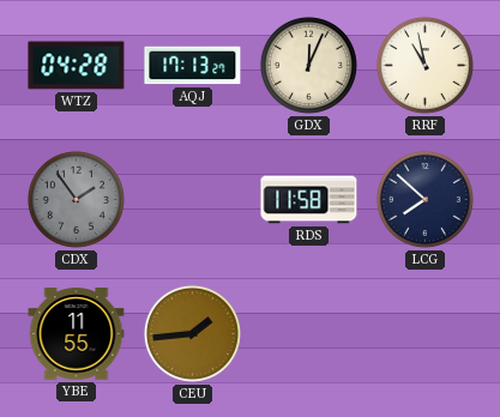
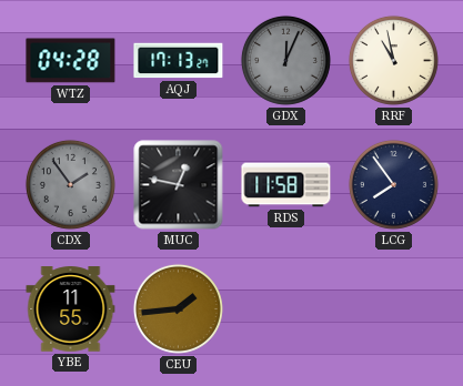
GDX dial: cream -> grey
MUC: none -> 12:47
LCG: 7:52 -> 7:54
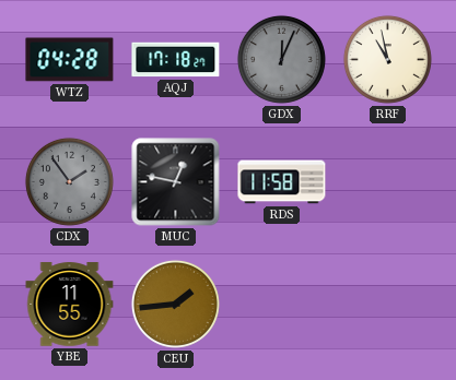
AQJ: 17:13 -> 17:18
LCG: 7:54 -> none
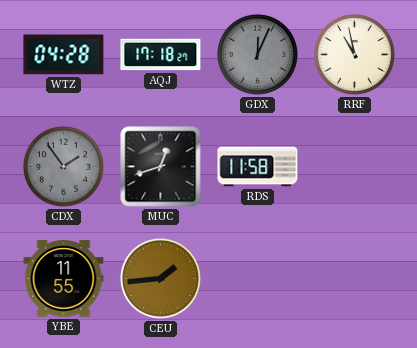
MUC: 12:47 -> 12:42
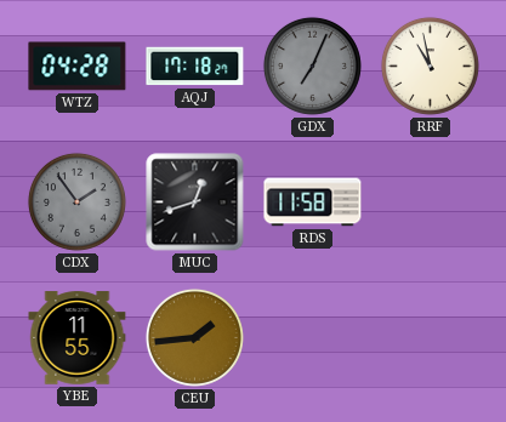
GDX: 12:04 -> 7:04
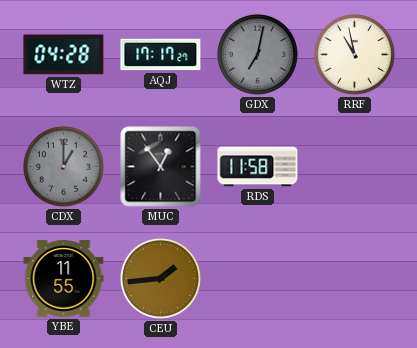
AQJ: 17:18 -> 17:17
GDX: 7:04 -> 7:02
CDX: 1:54 -> 1:00
MUC: 12:42 -> 12:54
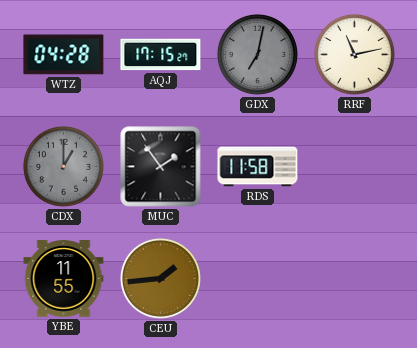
AQJ: 17:17 -> 17:15
RRF: 10:58 -> 11:13
MUC: 12:54 -> 1:54
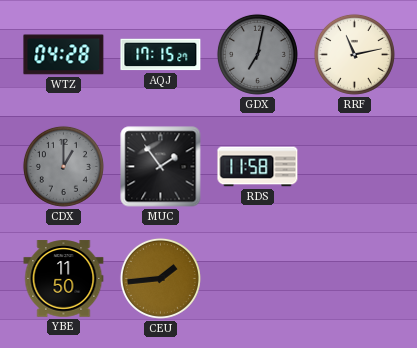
YBE: 11:55 -> 11:50
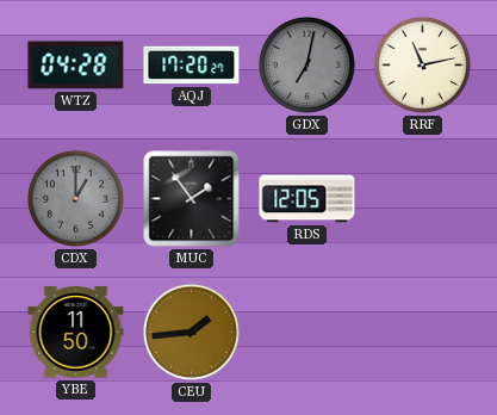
AQJ: 17:15 -> 17:20
RDS: 11:58 -> 12:05
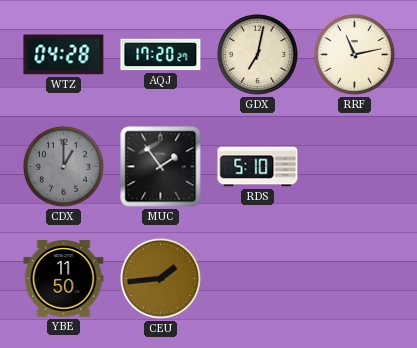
GDX dial: grey -> cream
RDS: 12:05 -> 5:10
